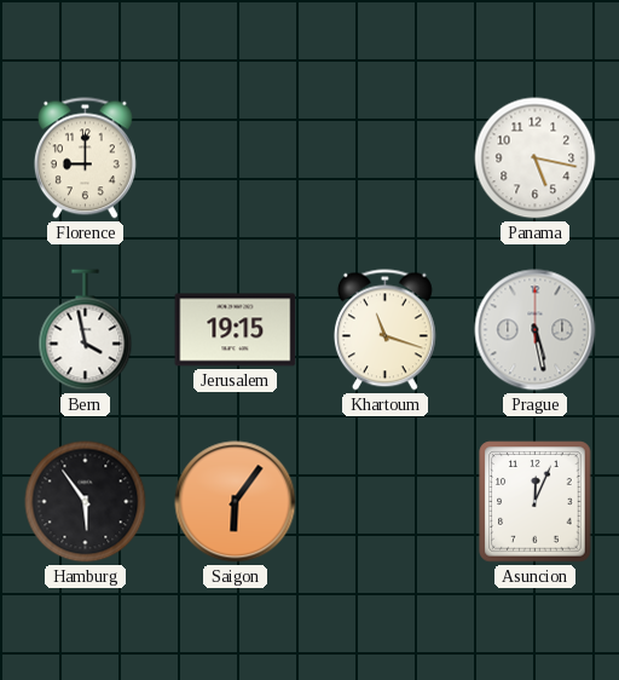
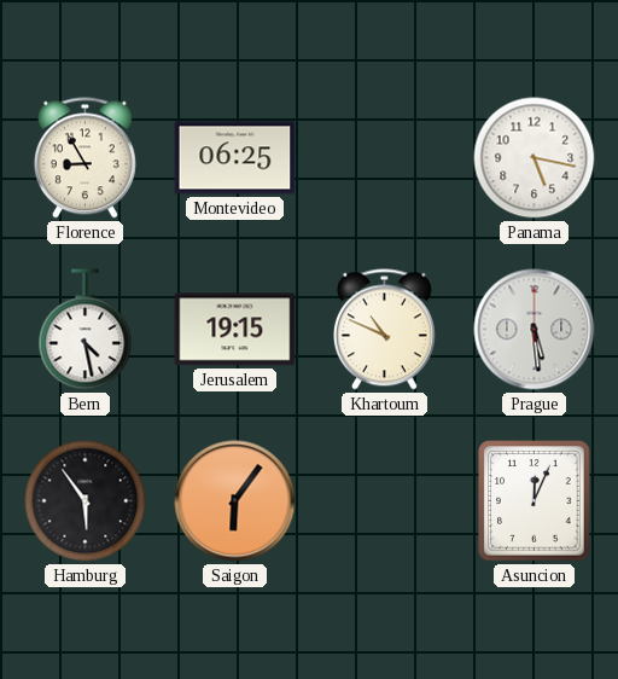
Florence: 9:00 -> 8:55
Montevideo: none -> 06:25
Bern: 3:58 -> 4:28
Khartoum: 11:18 -> 10:49
Prague: 5:28 -> 5:29
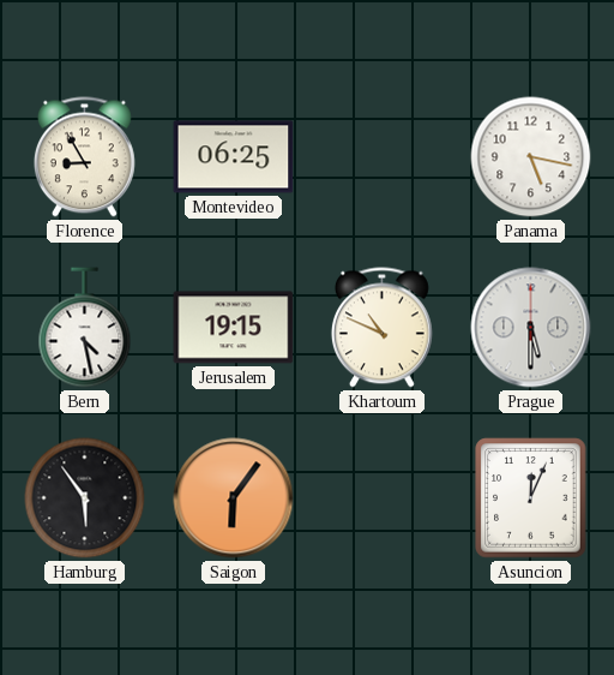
Prague: 5:29 -> 5:30
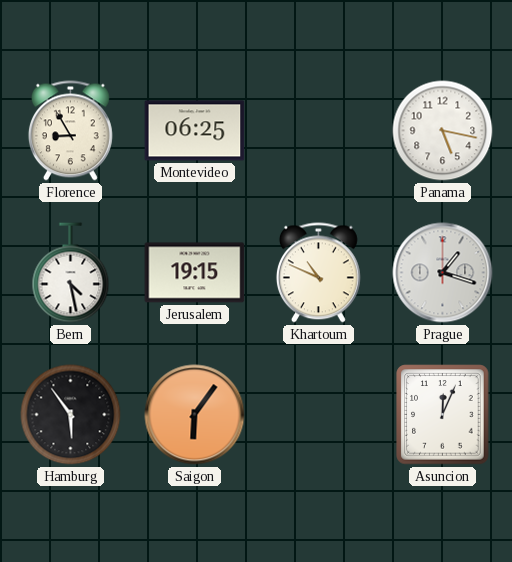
Prague: 5:30 -> 1:18
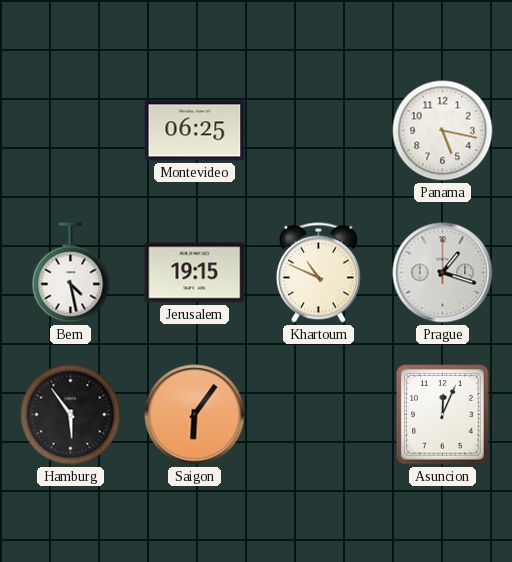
Florence: 8:55 -> none
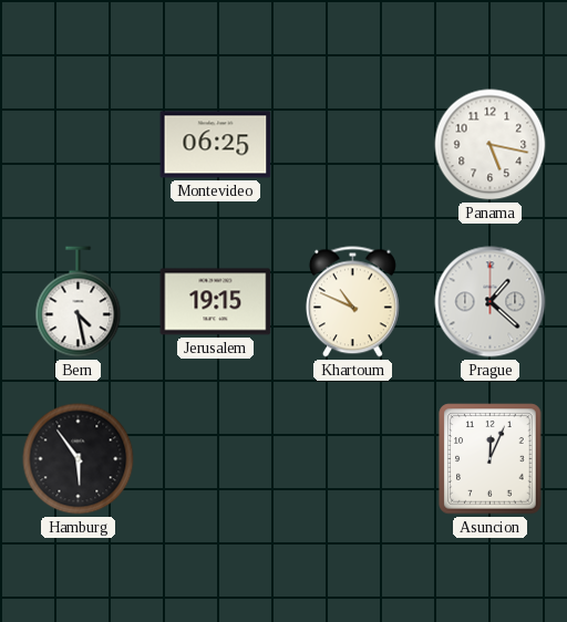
Prague: 1:18 -> 1:22
Saigon: 6:06 -> none
